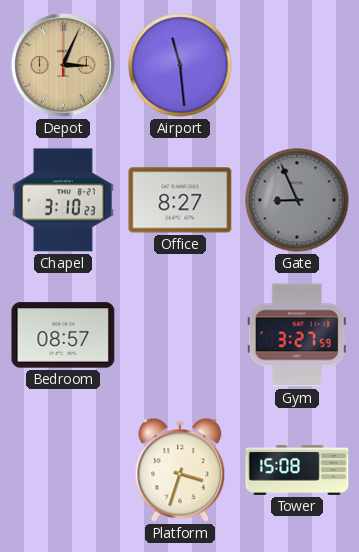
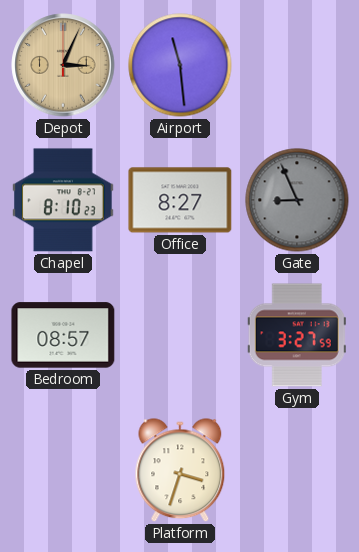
Chapel: 3:10 -> 8:10
Tower: 15:08 -> none
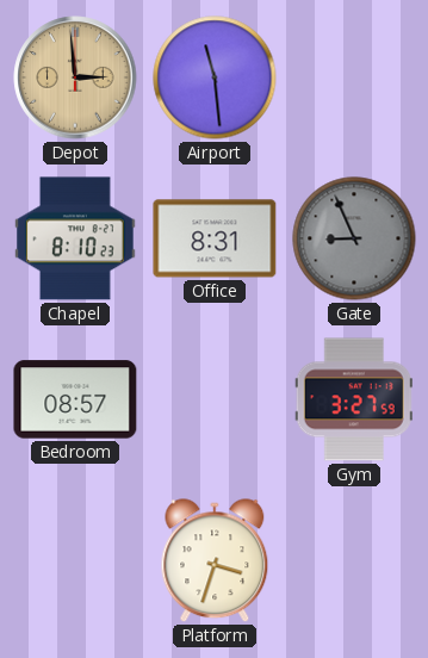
Depot: 3:04 -> 2:59
Office: 8:27 -> 8:31
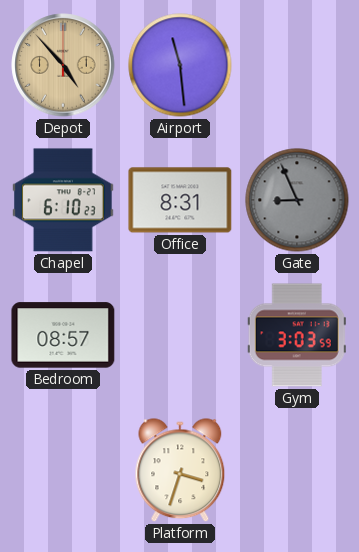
Depot: 2:59 -> 4:53
Chapel: 8:10 -> 6:10
Gym: 3:27 -> 3:03
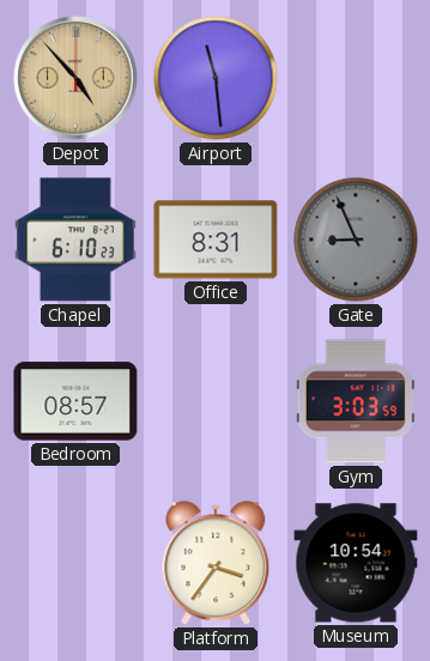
Platform: 3:33 -> 3:36
Museum: none -> 10:54
